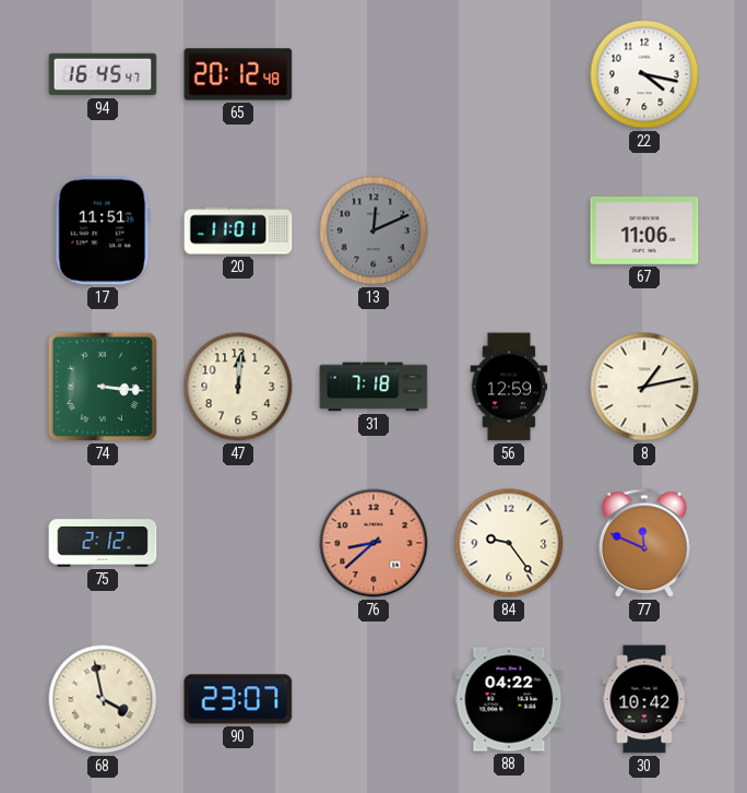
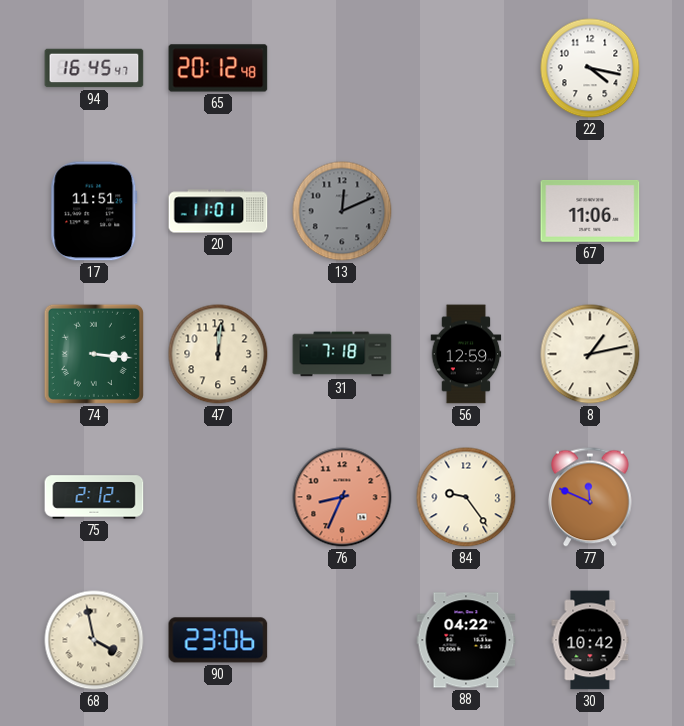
76: 8:38 -> 8:34
90: 23:07 -> 23:06
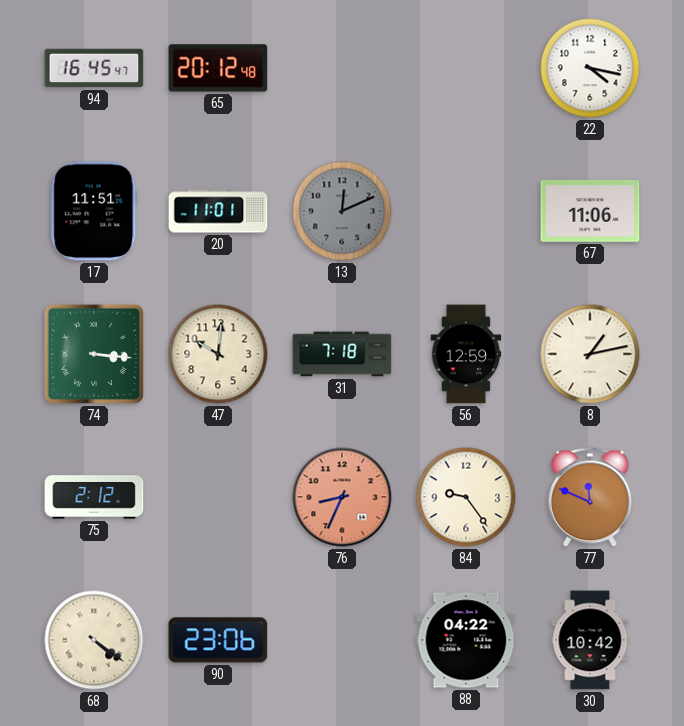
47: 12:01 -> 10:01
68: 3:58 -> 4:21
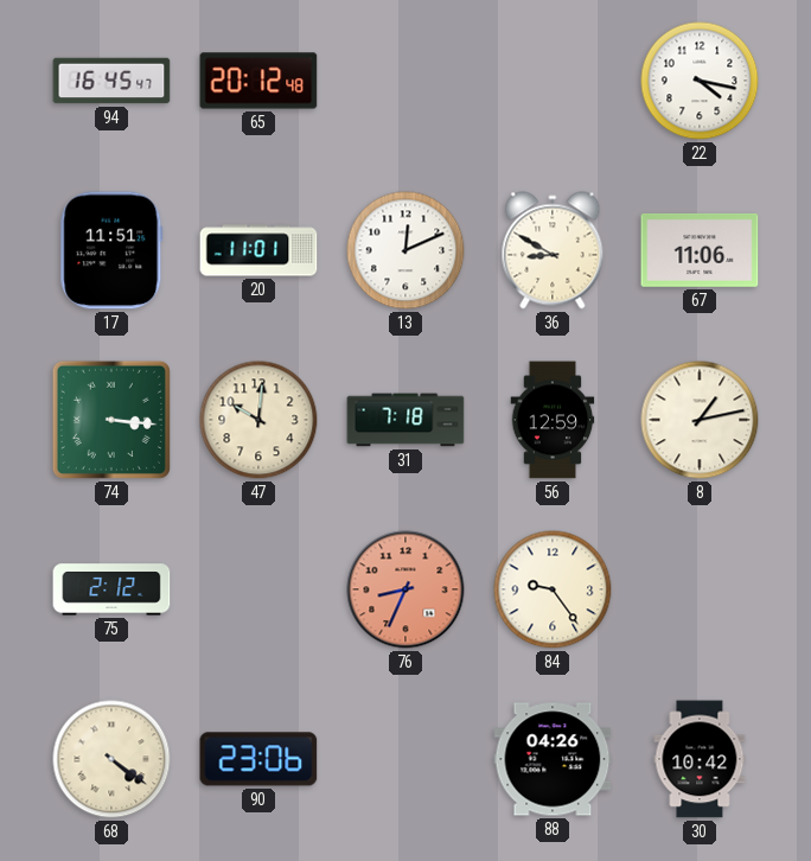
13 dial: grey -> white
36: none -> 8:50
77: 11:49 -> none
88: 04:22 -> 04:26
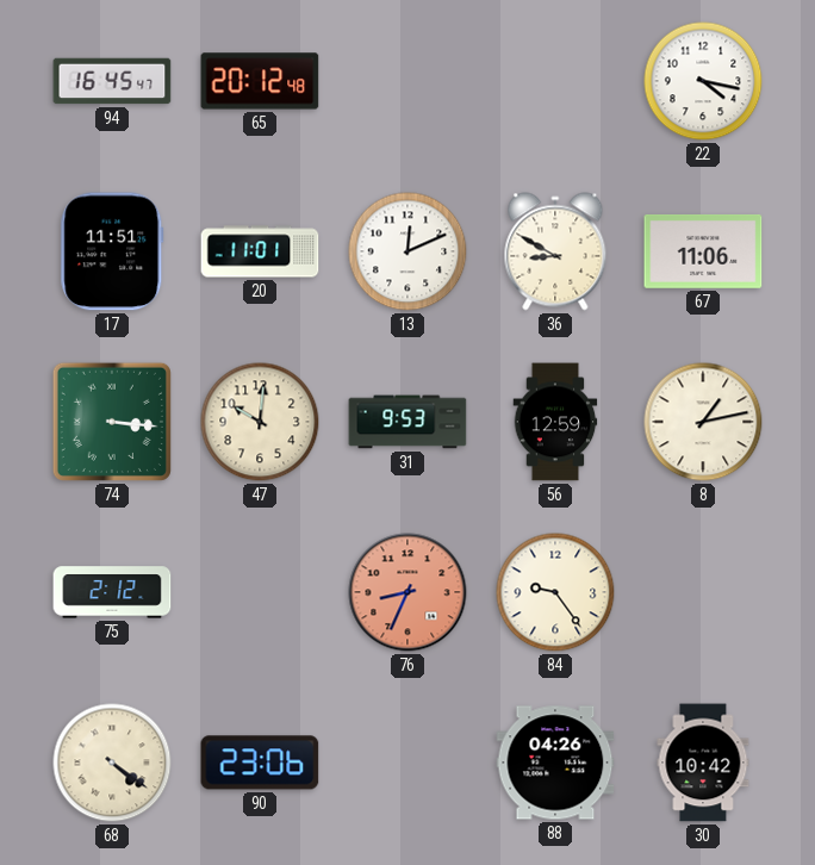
31: 7:18 -> 9:53
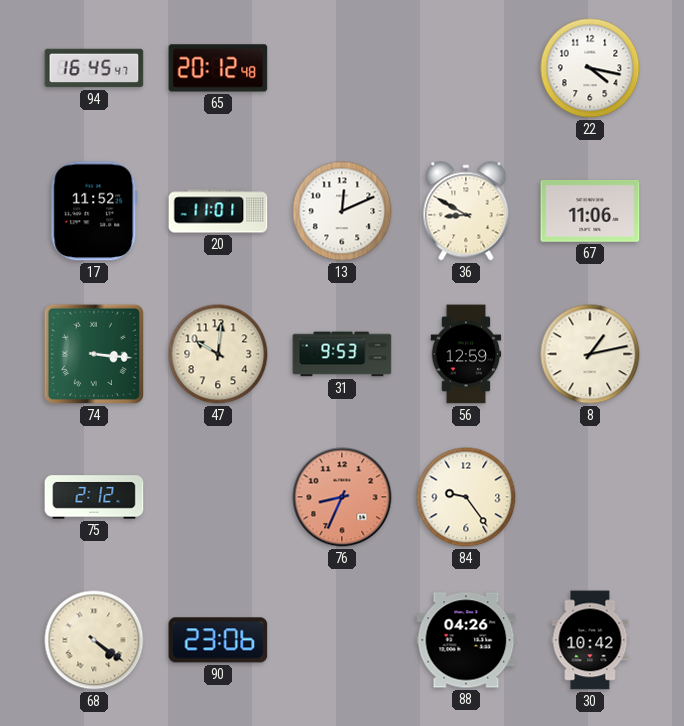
17: 11:51 -> 11:52
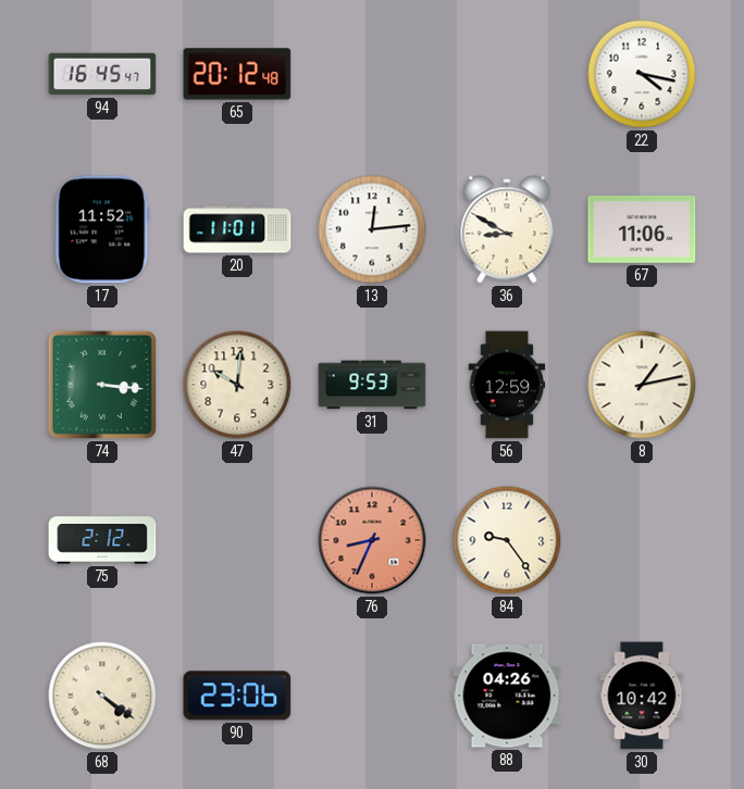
13: 12:11 -> 12:14
